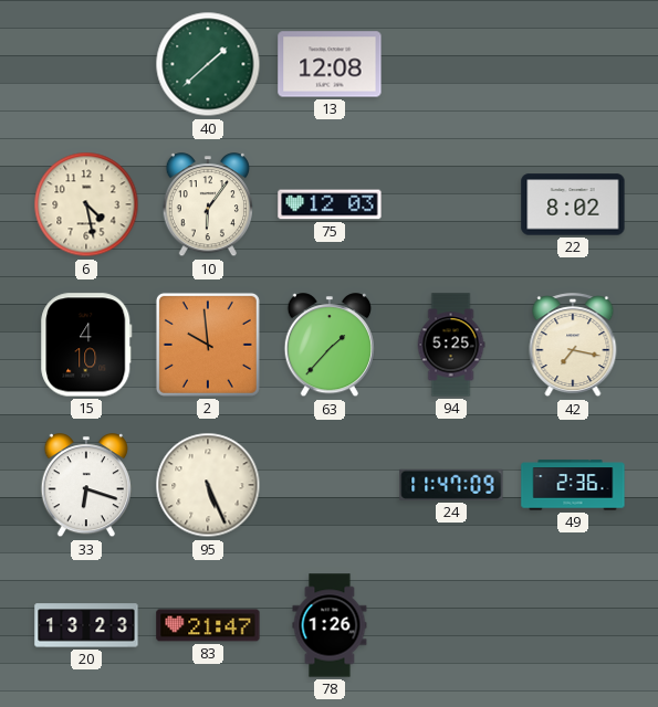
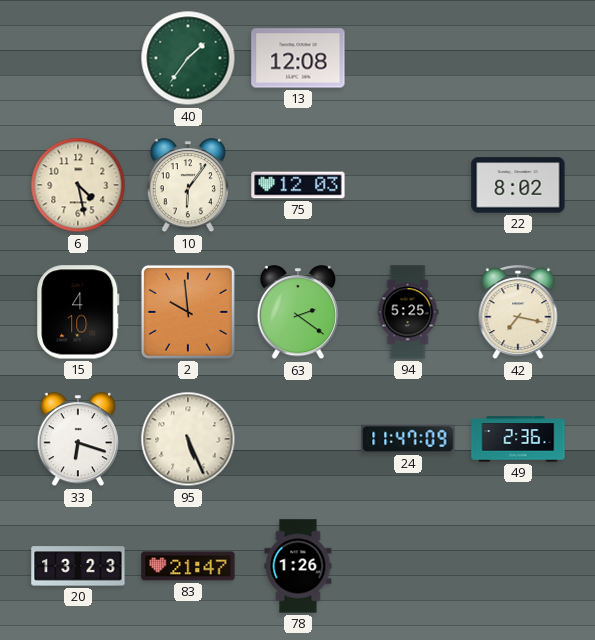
40: 1:38 -> 1:36
63: 1:37 -> 2:21
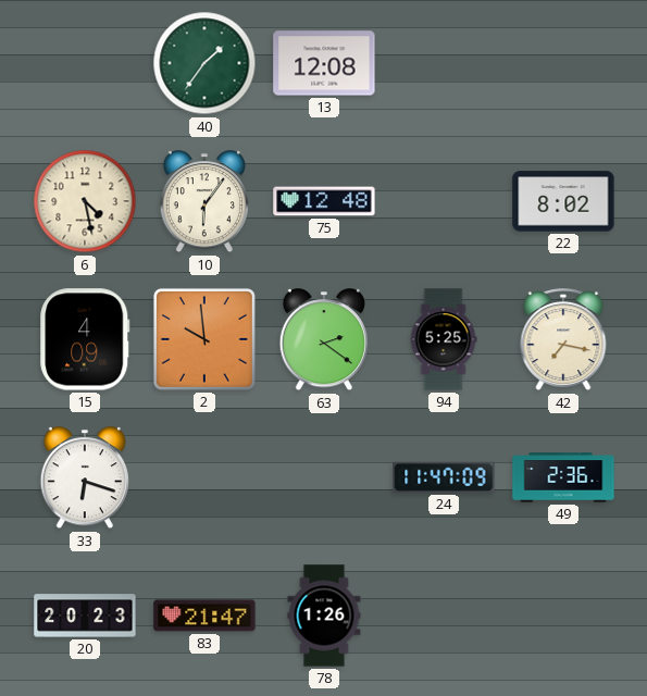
75: 12:03 -> 12:48
15: 4:10 -> 4:09
95: 5:26 -> none
20: 13:23 -> 20:23
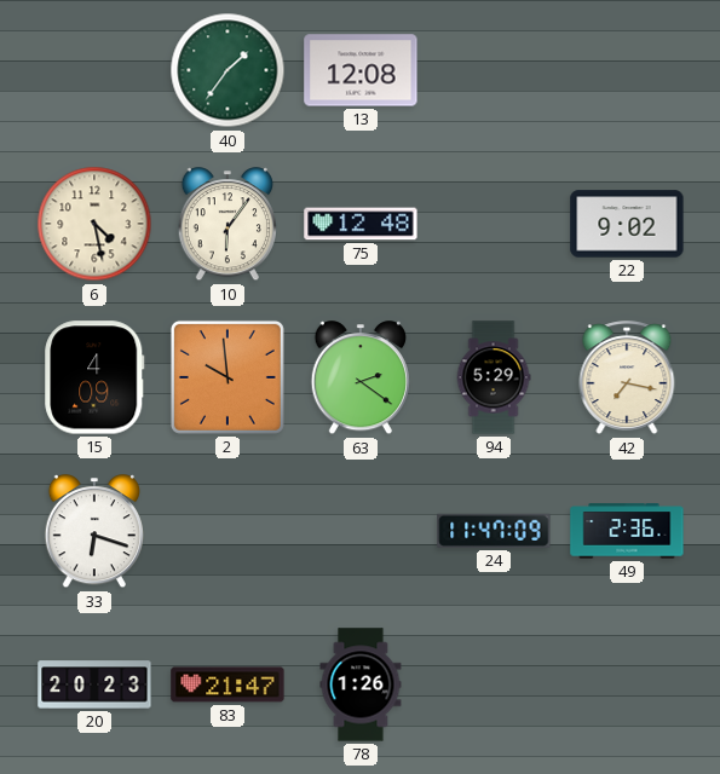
22: 8:02 -> 9:02
94: 5:25 -> 5:29
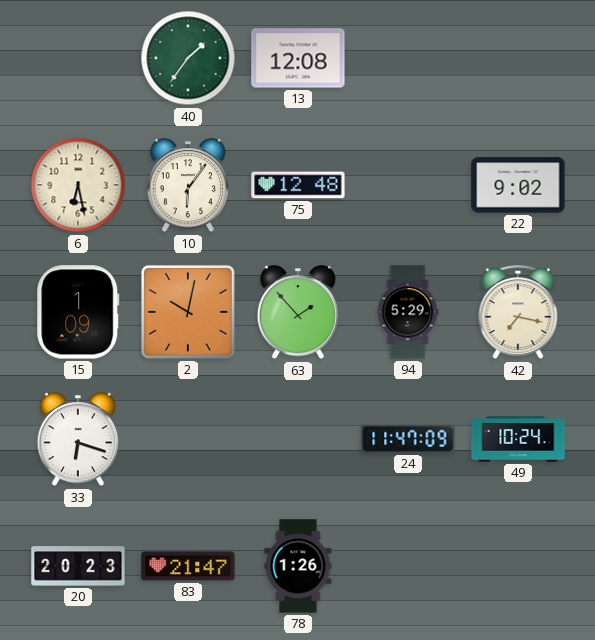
6: 4:28 -> 6:28
15: 4:09 -> 1:09
2: 9:59 -> 10:02
63: 2:21 -> 1:53
49: 2:36 -> 10:24
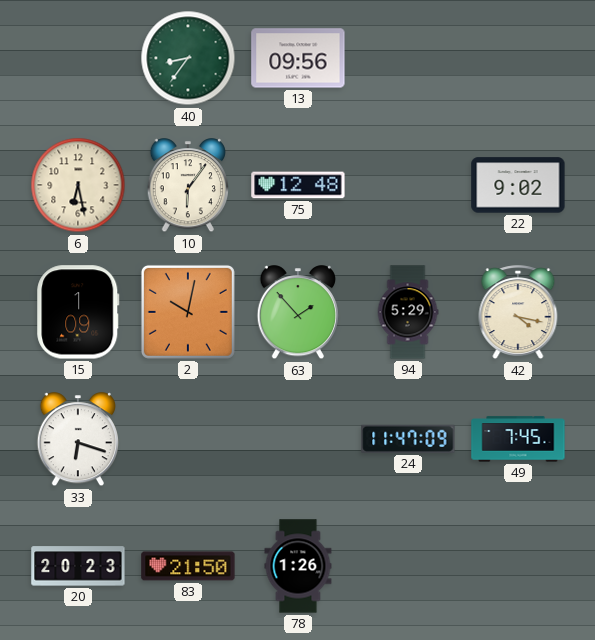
40: 1:36 -> 8:36
13: 12:08 -> 09:56
42: 7:17 -> 4:17
49: 10:24 -> 7:45
83: 21:47 -> 21:50
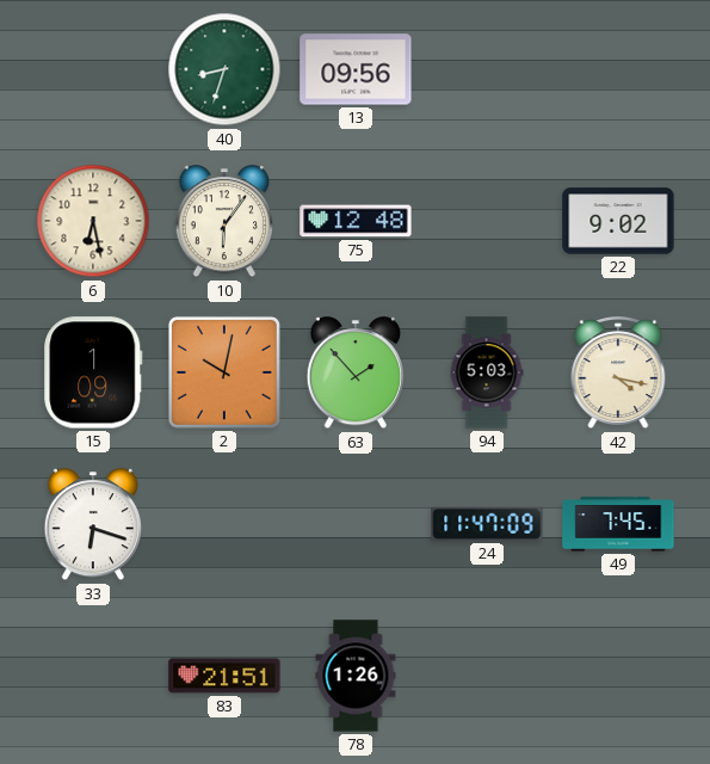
40: 8:36 -> 8:33
94: 5:29 -> 5:03
20: 20:23 -> none
83: 21:50 -> 21:51
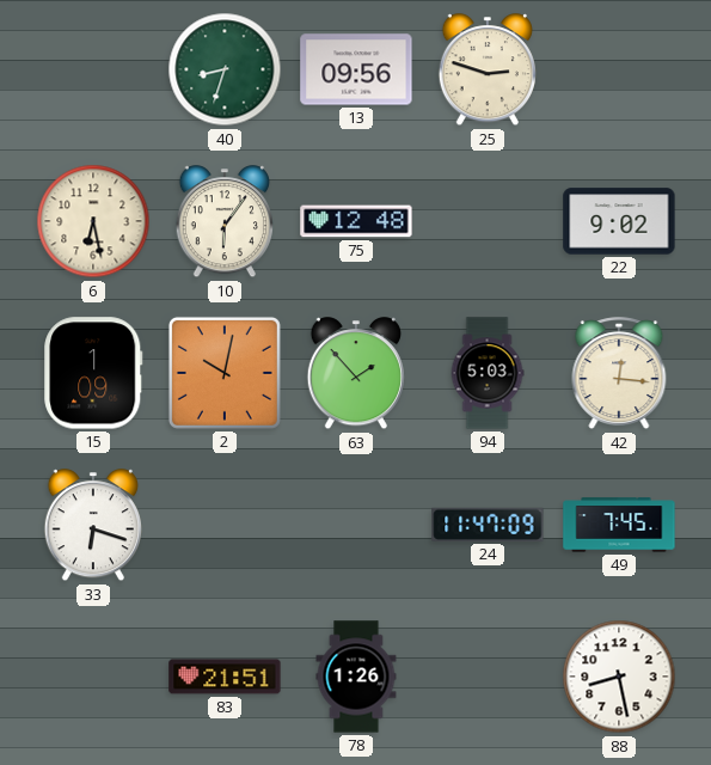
25: none -> 2:48
42: 4:17 -> 12:16
88: none -> 8:28
